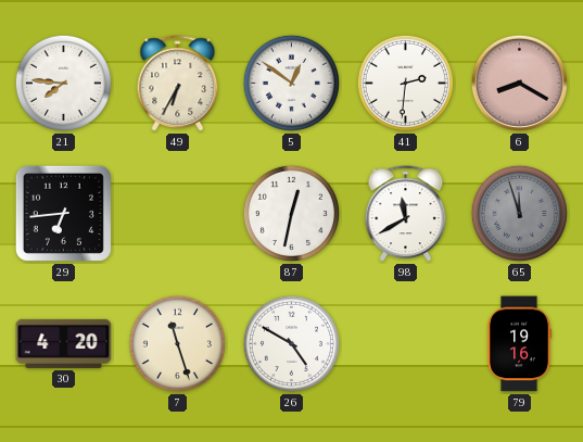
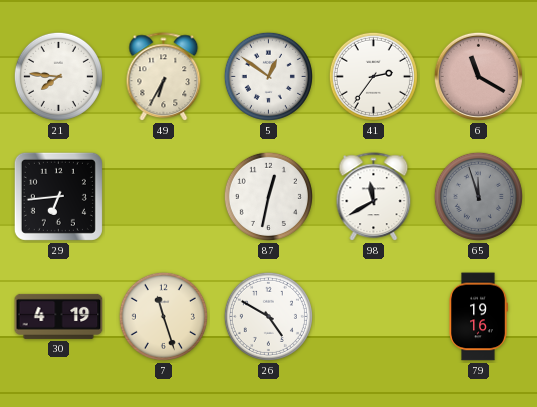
41: 2:31 -> 2:36
6: 8:20 -> 11:20
30: 4:20 -> 4:19
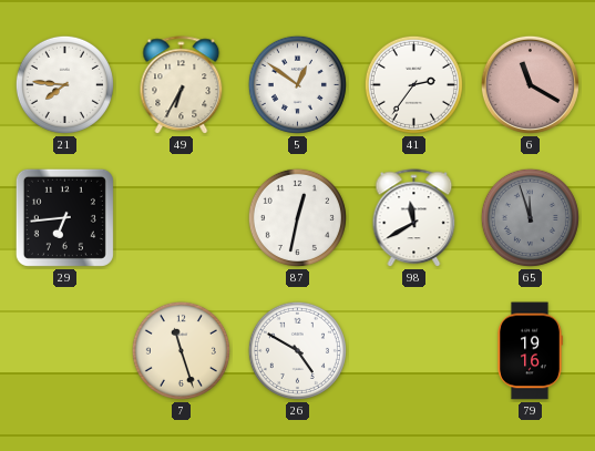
30: 4:19 -> none
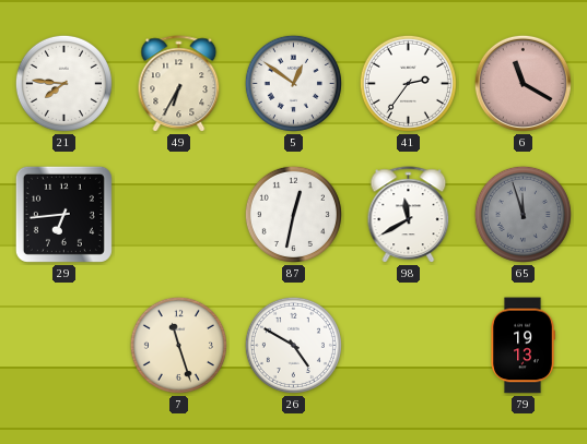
79: 19:16 -> 19:13
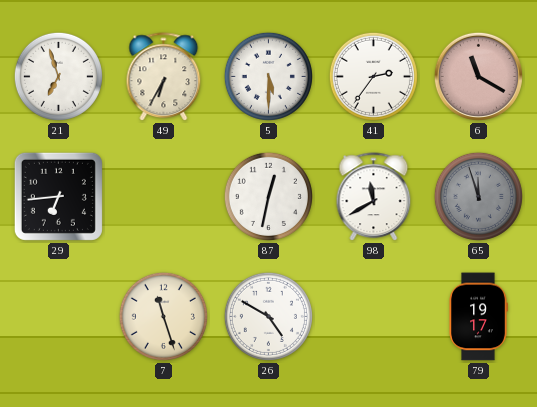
21: 7:46 -> 6:57
5: 12:51 -> 5:30
79: 19:13 -> 19:17
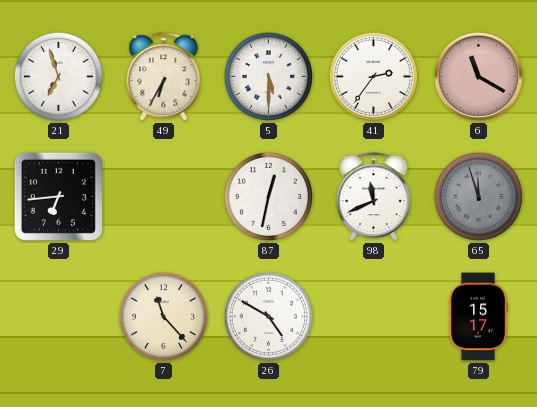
98: 11:40 -> 11:41
7: 11:27 -> 11:23
79: 19:17 -> 15:17
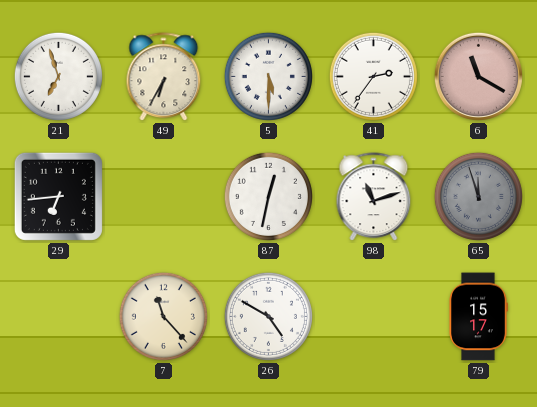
98: 11:41 -> 11:12
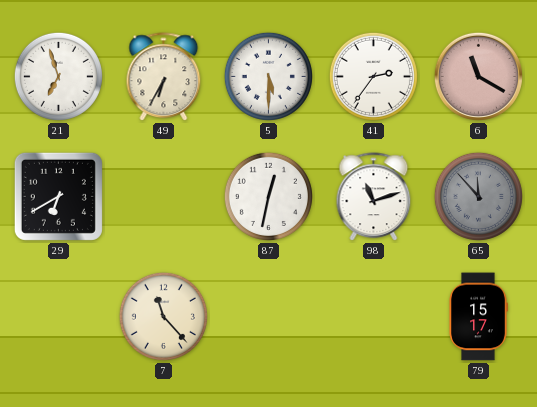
29: 6:44 -> 6:40
65: 11:57 -> 11:53
26: 4:50 -> none
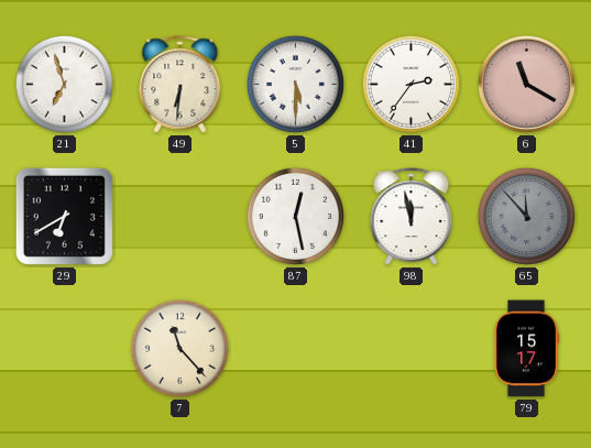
49: 6:35 -> 6:31
87: 12:32 -> 12:28
98: 11:12 -> 11:58
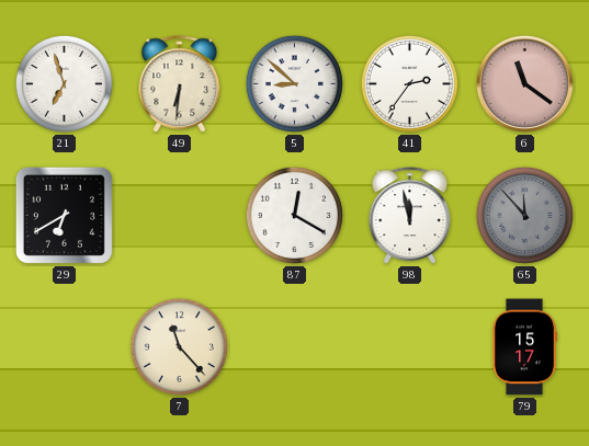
5: 5:30 -> 8:52
6: 11:20 -> 11:21
87: 12:28 -> 12:20
